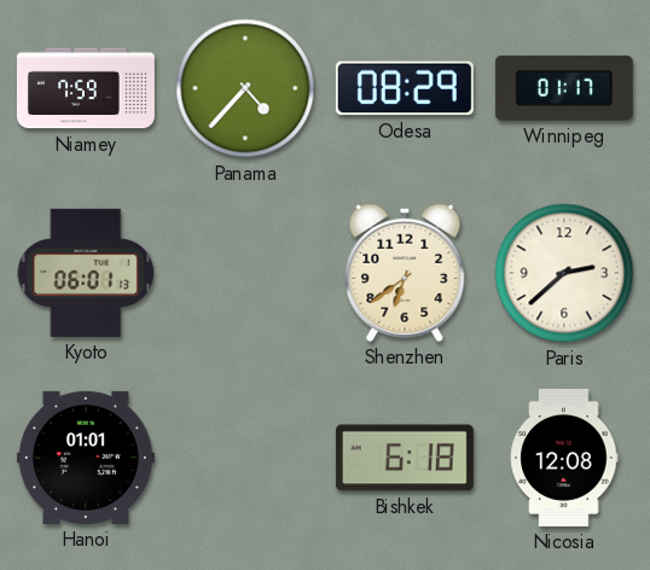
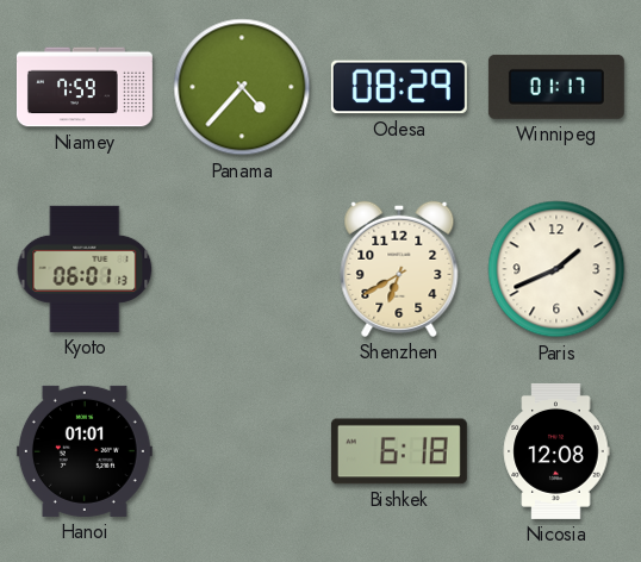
Shenzhen: 6:39 -> 6:40
Paris: 2:38 -> 1:41
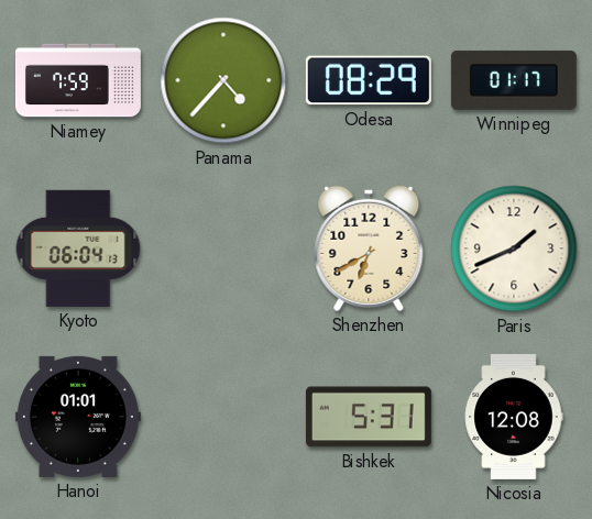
Kyoto: 06:01 -> 06:04
Bishkek: 6:18 -> 5:31
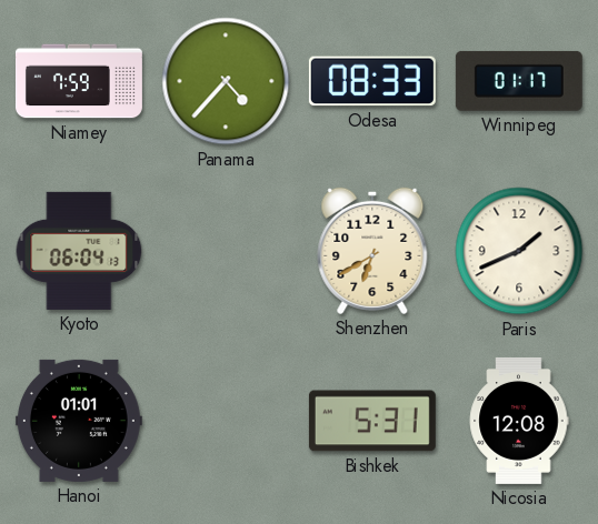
Odesa: 08:29 -> 08:33
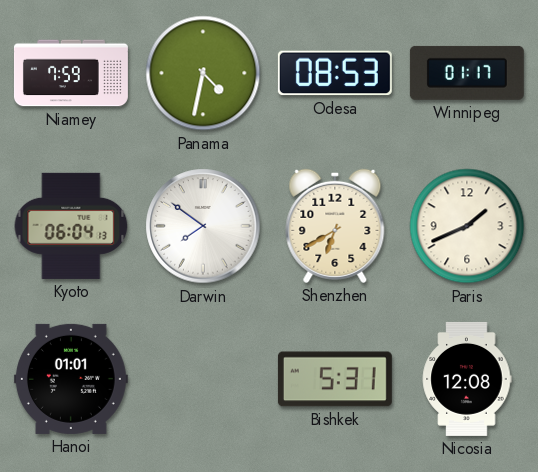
Panama: 4:37 -> 4:32
Odesa: 08:33 -> 08:53
Darwin: none -> 7:51
